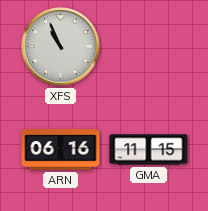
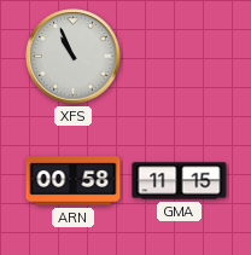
ARN: 06:16 -> 00:58
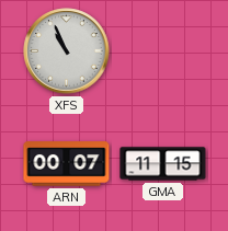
ARN: 00:58 -> 00:07
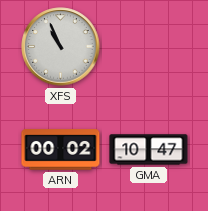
ARN: 00:07 -> 00:02
GMA: 11:15 -> 10:47
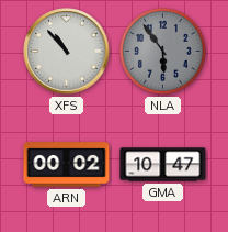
XFS: 10:56 -> 10:53
NLA: none -> 5:54
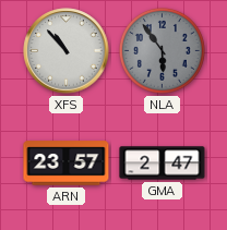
ARN: 00:02 -> 23:57
GMA: 10:47 -> 2:47
